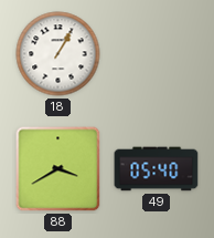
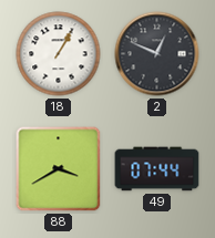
2: none -> 12:49
49: 05:40 -> 07:44
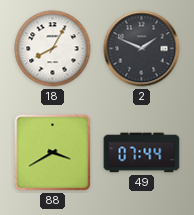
18: 1:05 -> 8:05
2: 12:49 -> 1:49
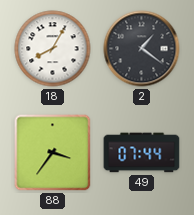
2: 1:49 -> 1:21
88: 3:40 -> 3:36
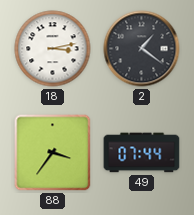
18: 8:05 -> 3:13
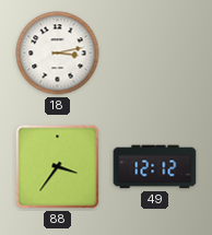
2: 1:21 -> none
49: 07:44 -> 12:12
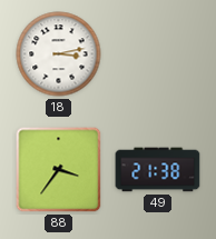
49: 12:12 -> 21:38
